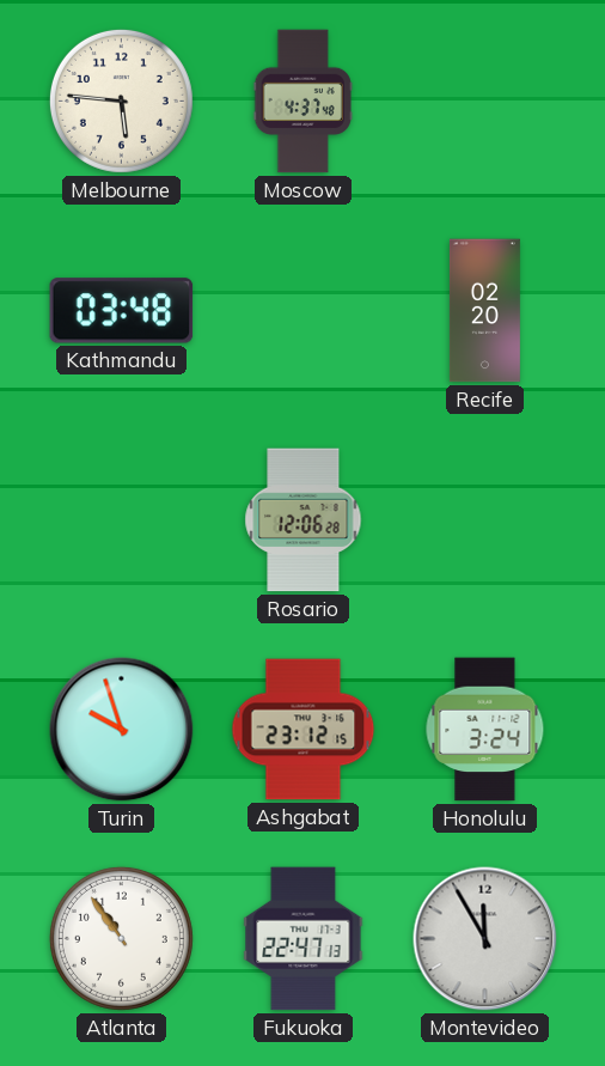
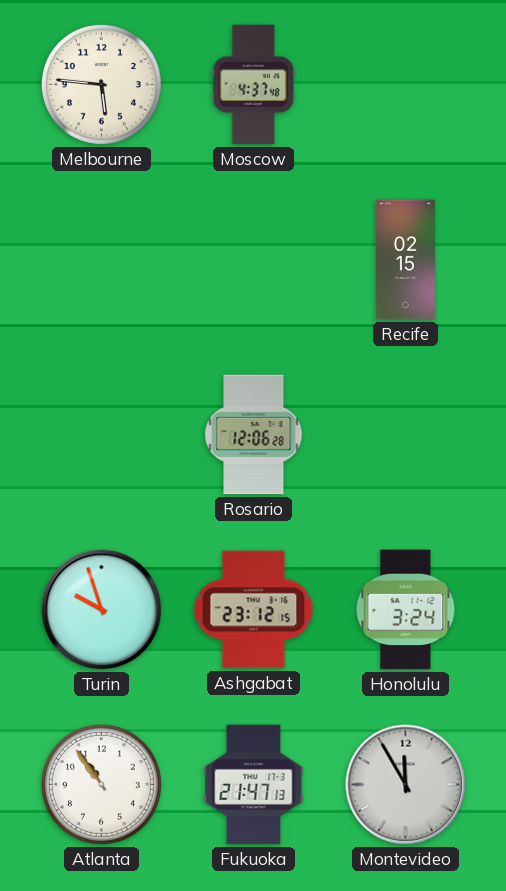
Kathmandu: 03:48 -> none
Recife: 02:20 -> 02:15
Fukuoka: 22:47 -> 21:47
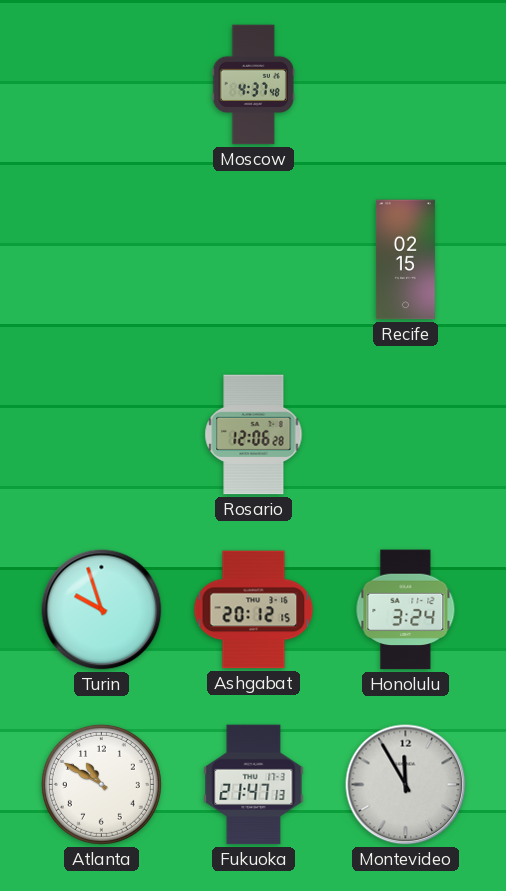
Melbourne: 5:46 -> none
Ashgabat: 23:12 -> 20:12
Atlanta: 10:54 -> 10:50
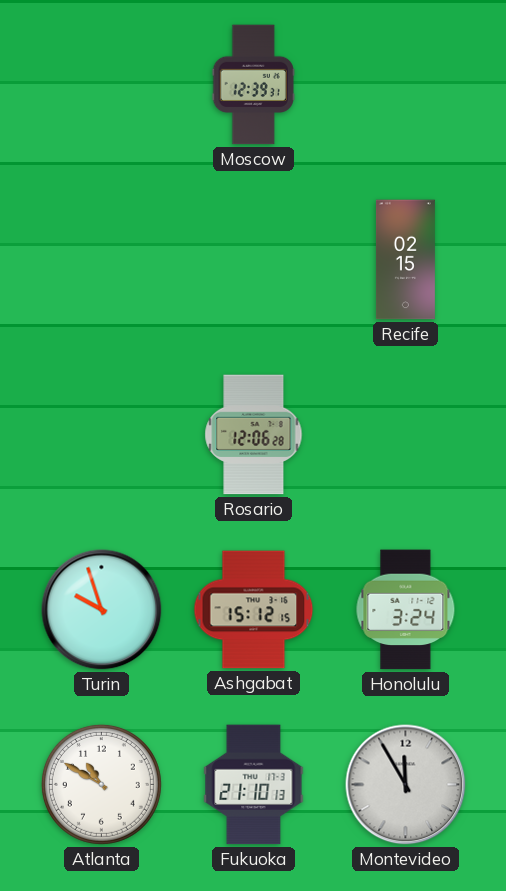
Moscow: 4:37 -> 12:39
Ashgabat: 20:12 -> 15:12
Fukuoka: 21:47 -> 21:10
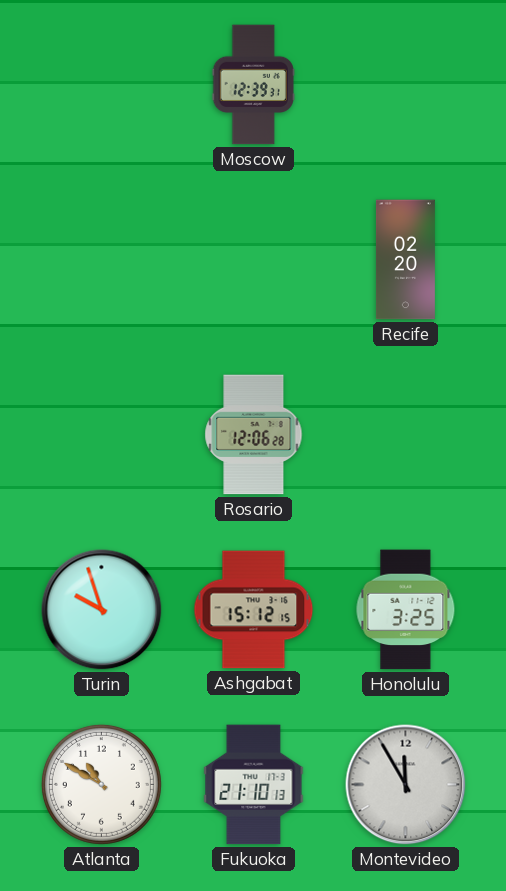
Recife: 02:15 -> 02:20
Honolulu: 3:24 -> 3:25
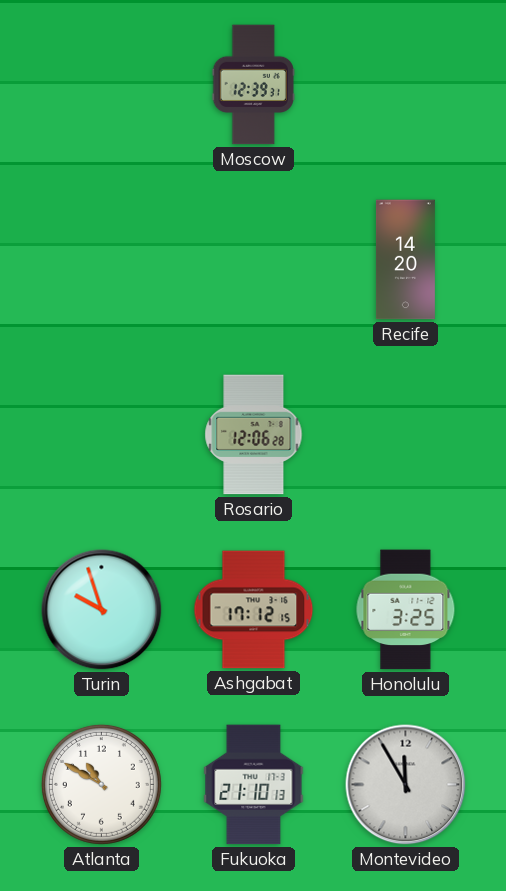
Recife: 02:20 -> 14:20
Ashgabat: 15:12 -> 17:12
